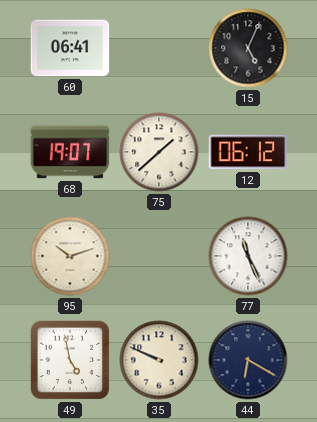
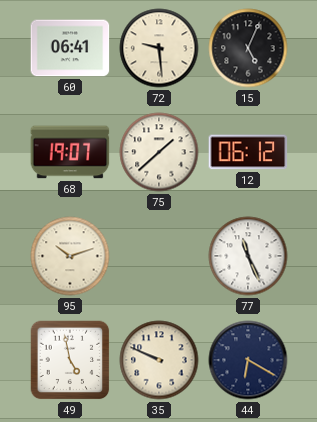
72: none -> 9:29
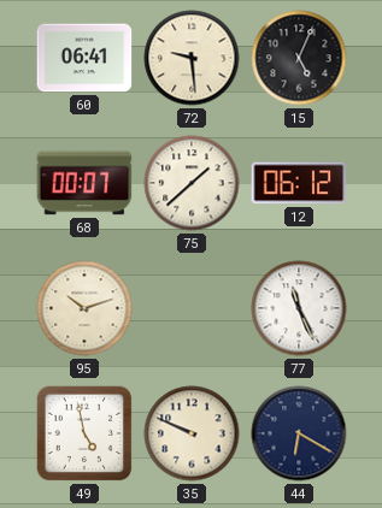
68: 19:07 -> 00:07
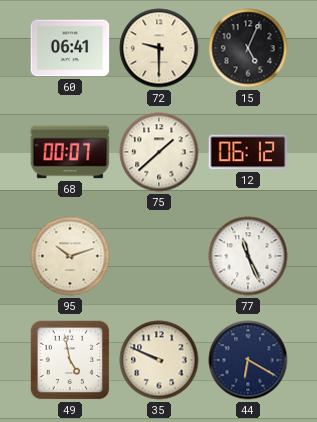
72: 9:29 -> 9:30
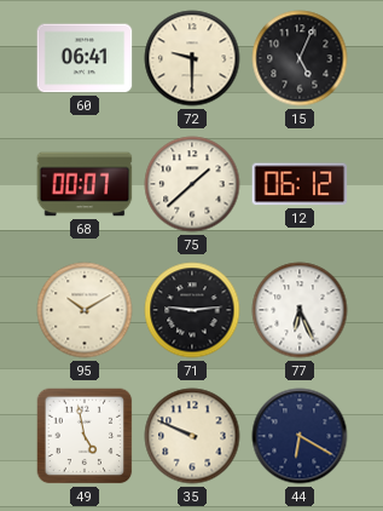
95: 10:12 -> 10:10
71: none -> 9:14
77: 11:26 -> 6:26
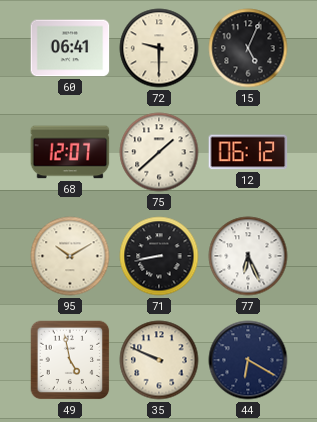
68: 00:07 -> 12:07
71: 9:14 -> 8:43
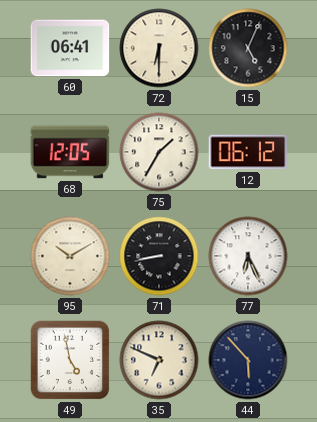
72: 9:30 -> 6:30
68: 12:07 -> 12:05
75: 1:38 -> 1:35
35: 9:49 -> 6:49
44: 6:20 -> 5:53
